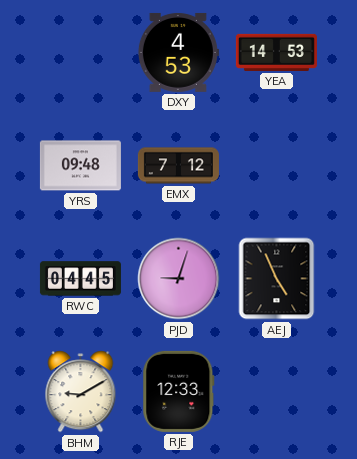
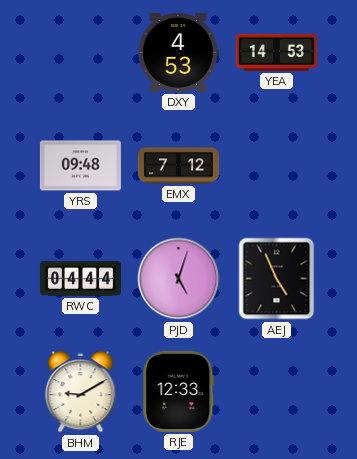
RWC: 04:45 -> 04:44
PJD: 9:03 -> 5:03
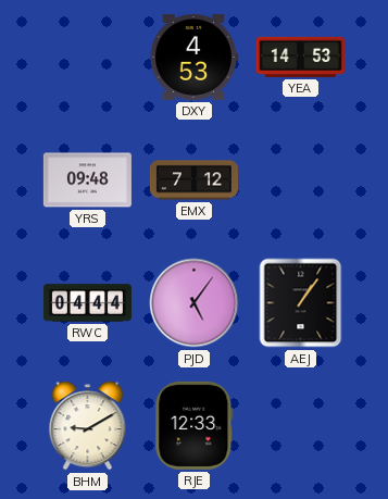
PJD: 5:03 -> 5:06
AEJ: 4:56 -> 1:06
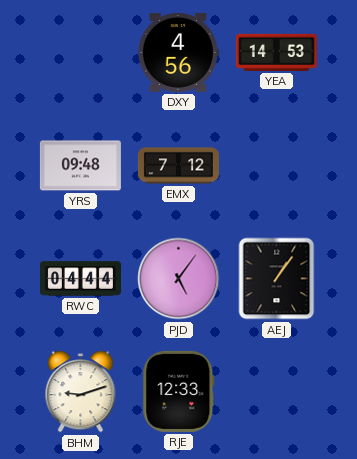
DXY: 4:53 -> 4:56
BHM: 9:10 -> 9:12
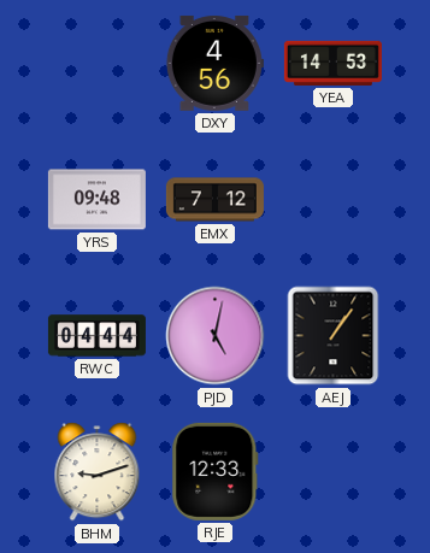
PJD: 5:06 -> 5:02
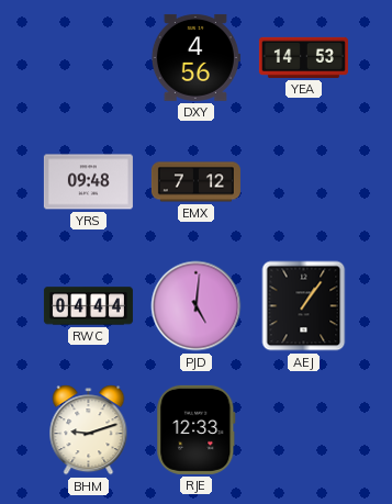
PJD: 5:02 -> 5:01
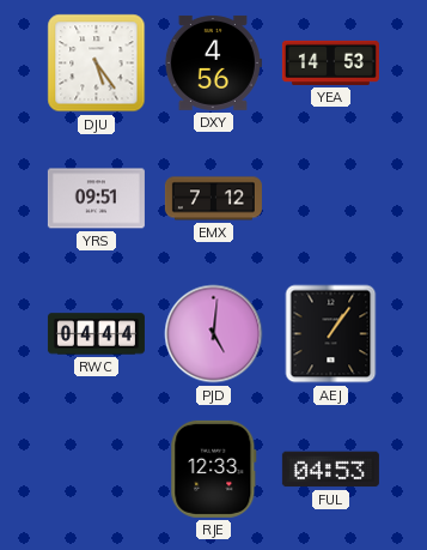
DJU: none -> 5:24
YRS: 09:48 -> 09:51
BHM: 9:12 -> none
FUL: none -> 04:53
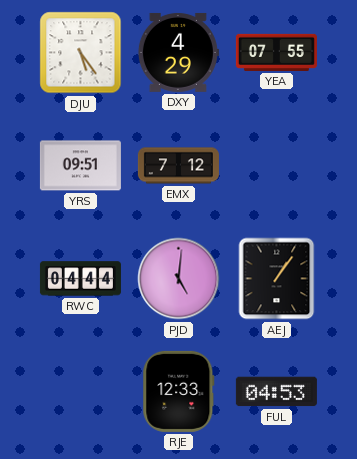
DXY: 4:56 -> 4:29
YEA: 14:53 -> 07:55
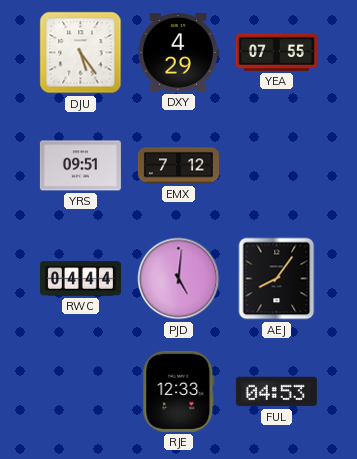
AEJ: 1:06 -> 8:06
